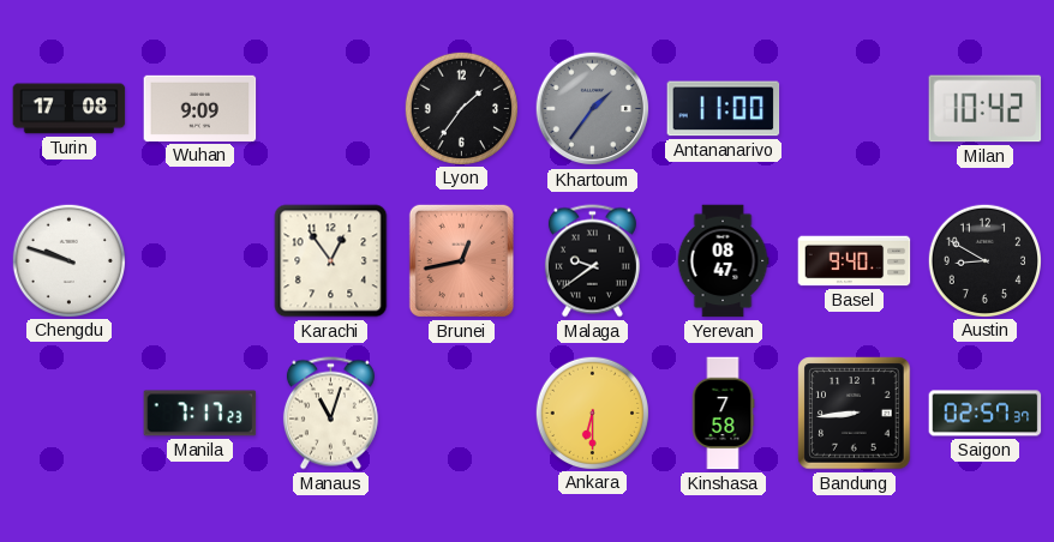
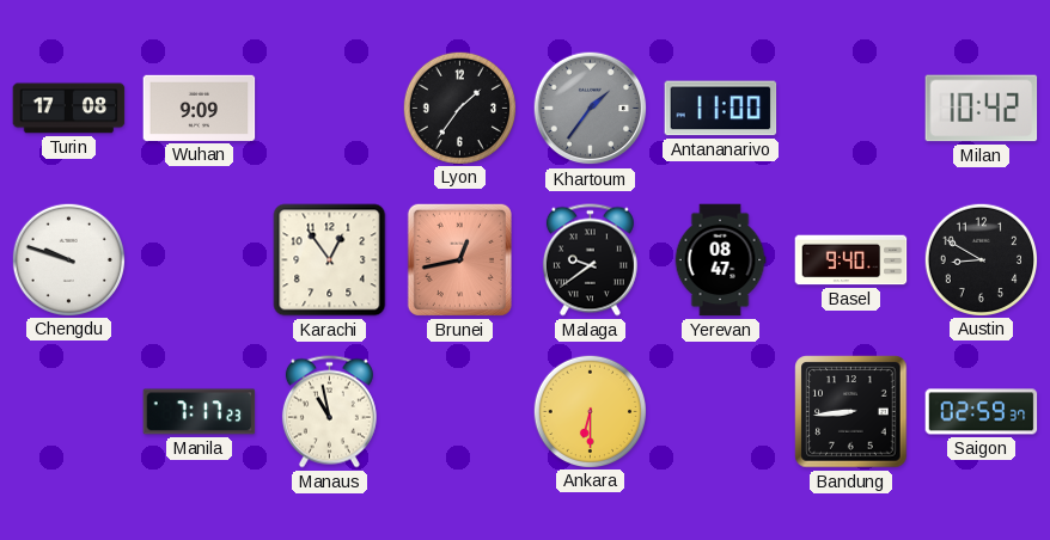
Manaus: 11:03 -> 10:58
Kinshasa: 7:58 -> none
Saigon: 02:57 -> 02:59
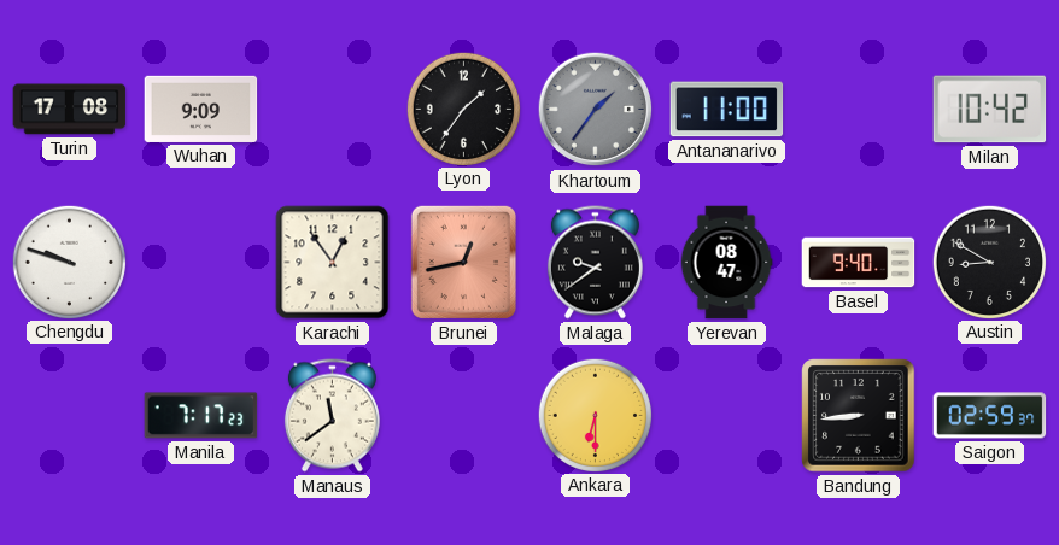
Manaus: 10:58 -> 11:39
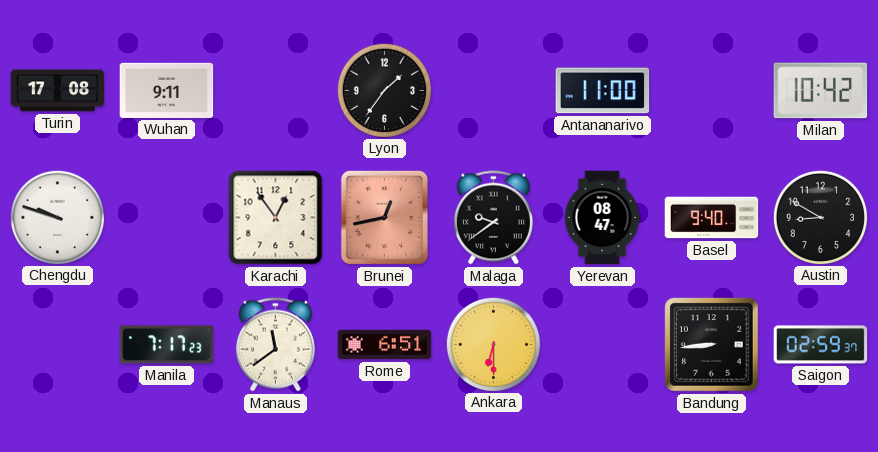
Wuhan: 9:09 -> 9:11
Khartoum: 1:36 -> none
Rome: none -> 6:51
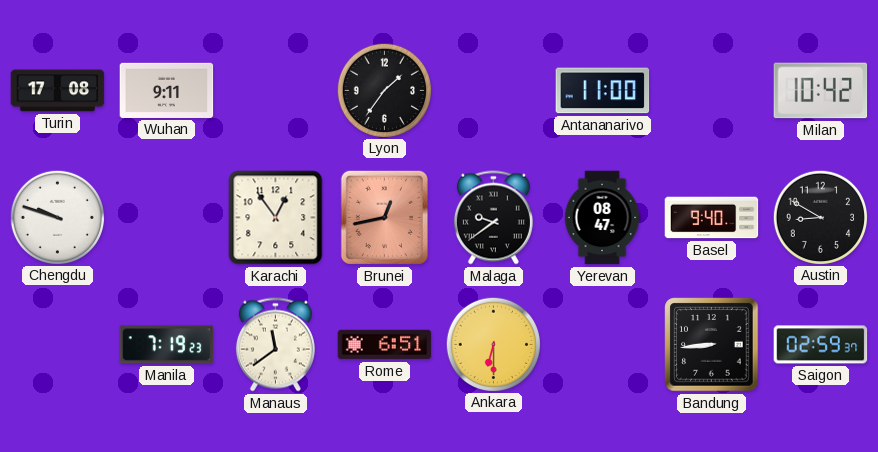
Manila: 7:17 -> 7:19
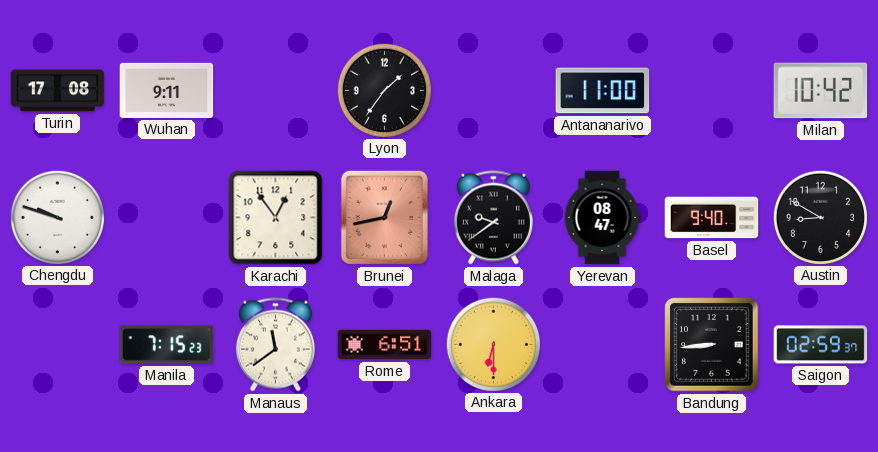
Manila: 7:19 -> 7:15
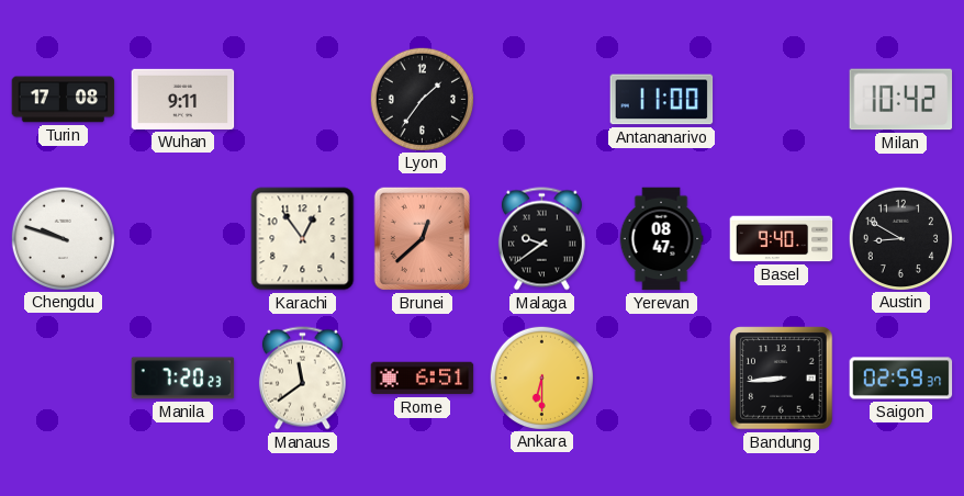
Brunei: 12:43 -> 12:38
Manila: 7:15 -> 7:20
